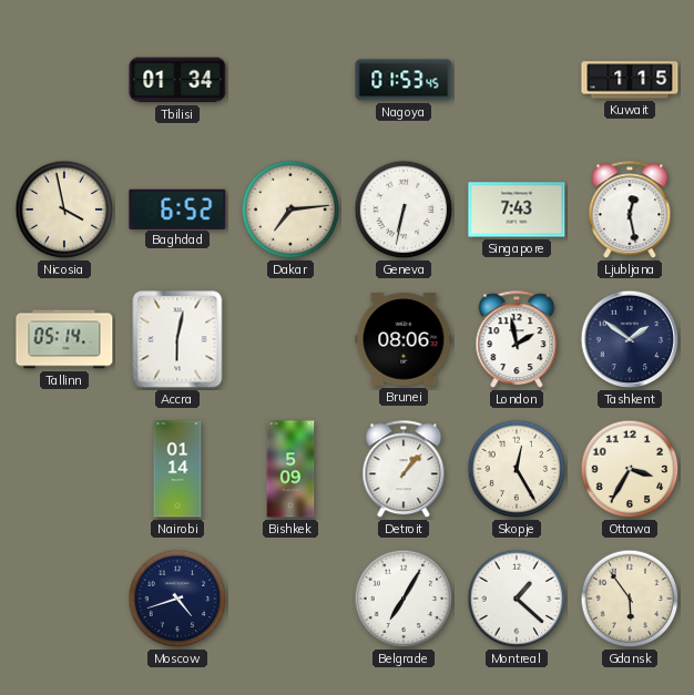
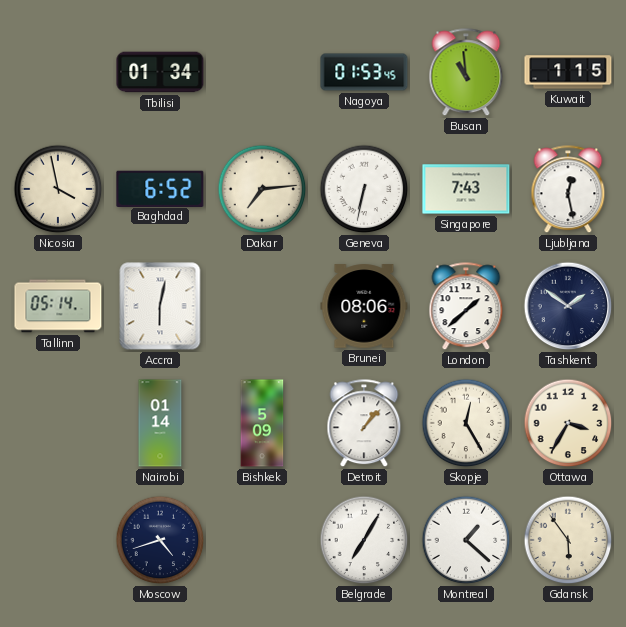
Busan: none -> 10:59
London: 1:58 -> 1:38
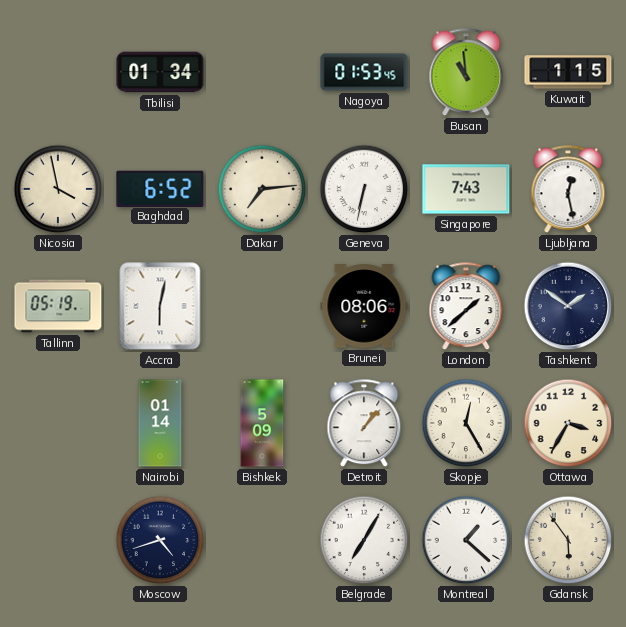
Tallinn: 05:14 -> 05:19
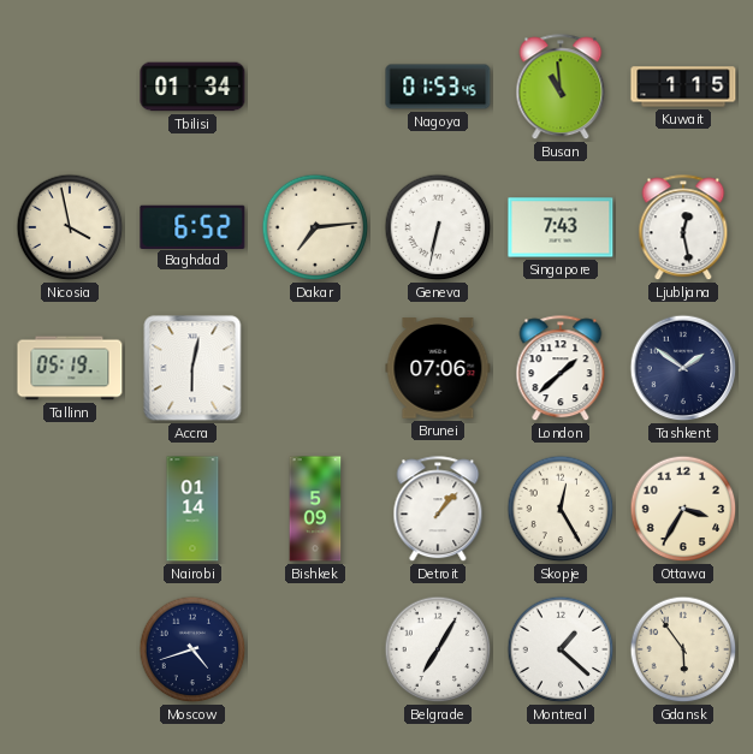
Brunei: 08:06 -> 07:06
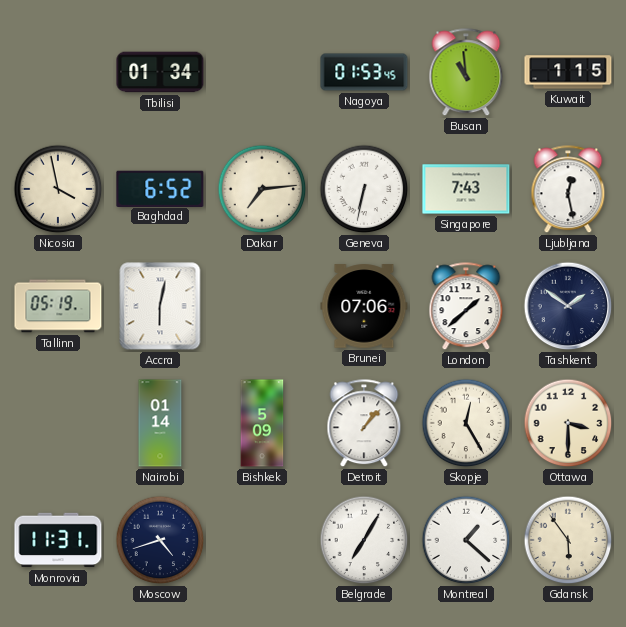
Ottawa: 3:35 -> 3:30
Monrovia: none -> 11:31
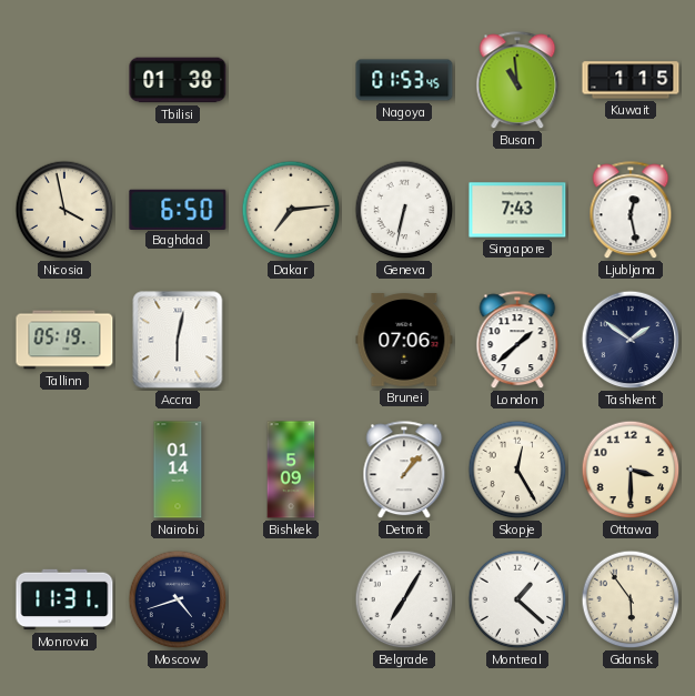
Tbilisi: 01:34 -> 01:38
Baghdad: 6:52 -> 6:50
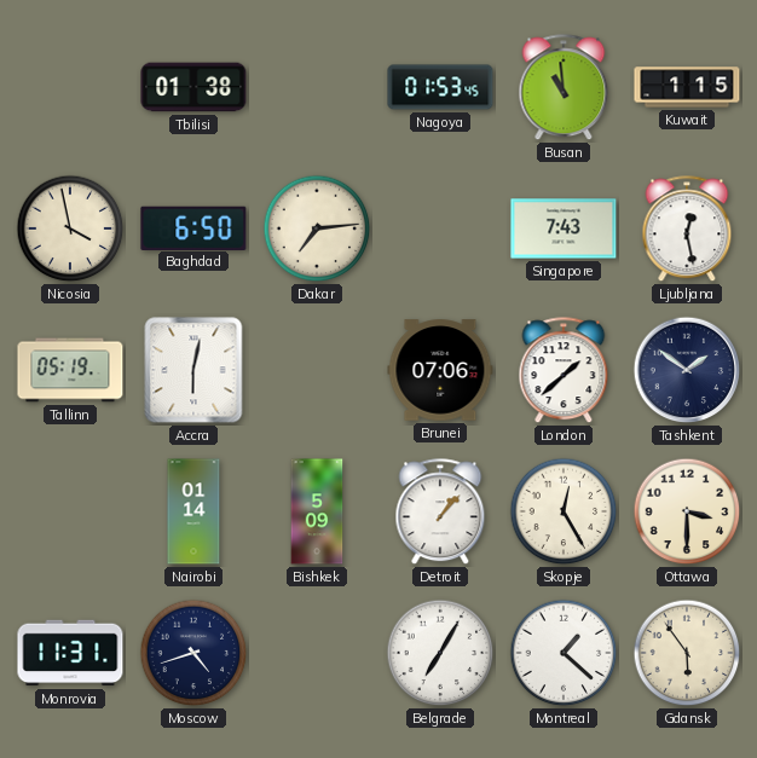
Geneva: 6:32 -> none
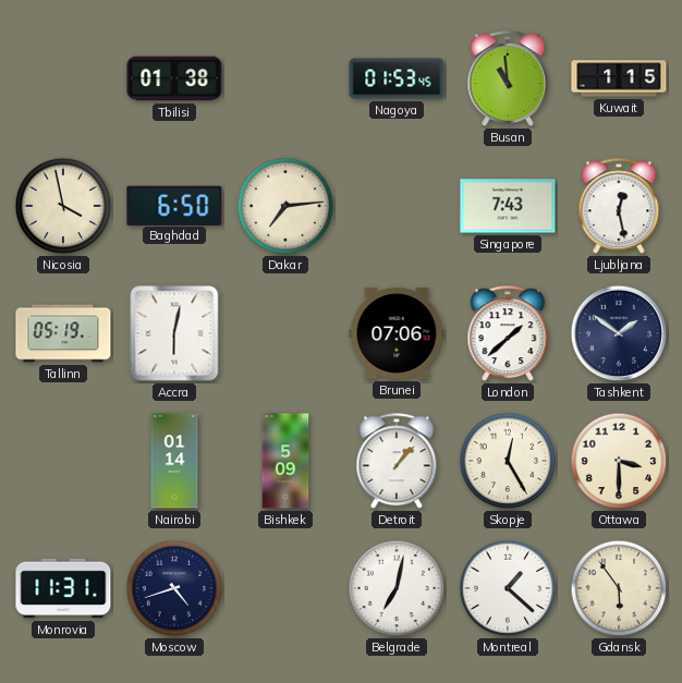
Belgrade: 7:05 -> 7:02
